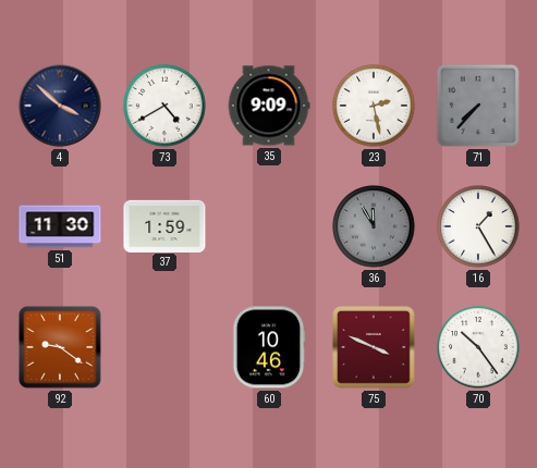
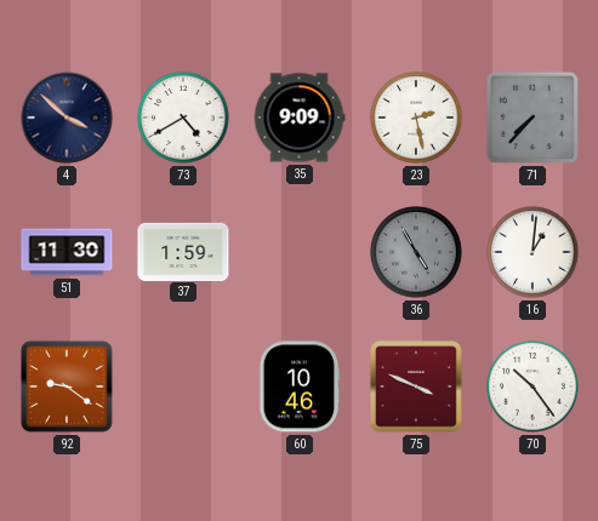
36: 11:55 -> 4:55
16: 1:25 -> 1:01
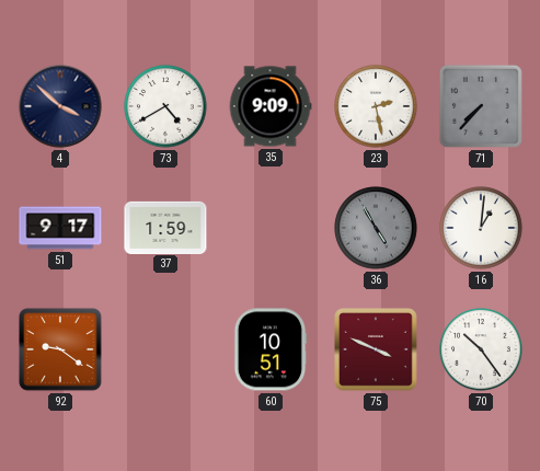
51: 11:30 -> 9:17
60: 10:46 -> 10:51
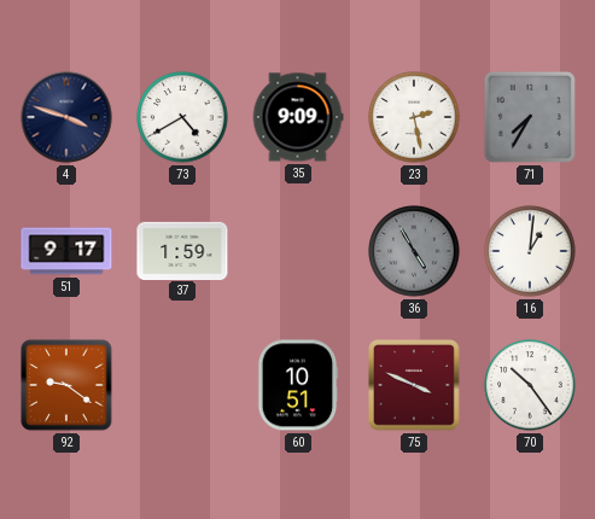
4: 3:52 -> 3:48
71: 7:37 -> 7:35
